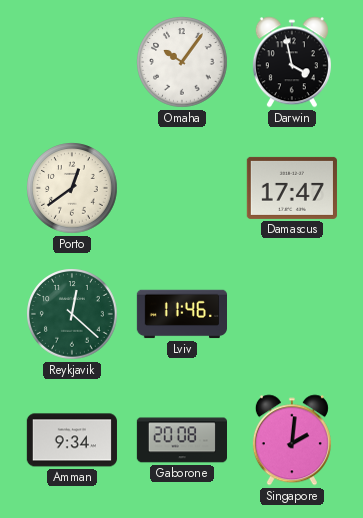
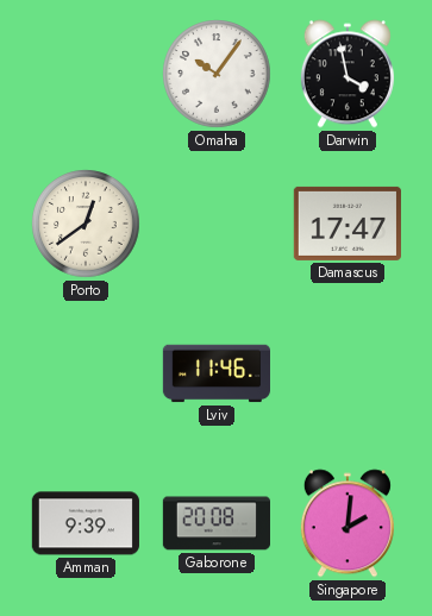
Reykjavik: 12:22 -> none
Amman: 9:34 -> 9:39
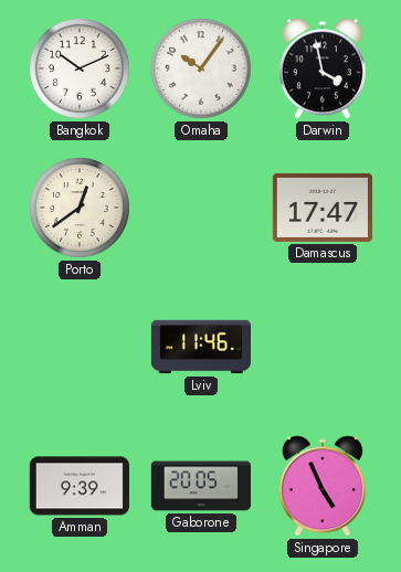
Bangkok: none -> 10:11
Gaborone: 20:08 -> 20:05
Singapore: 2:01 -> 4:56
